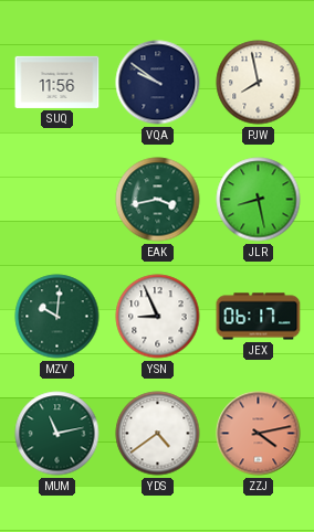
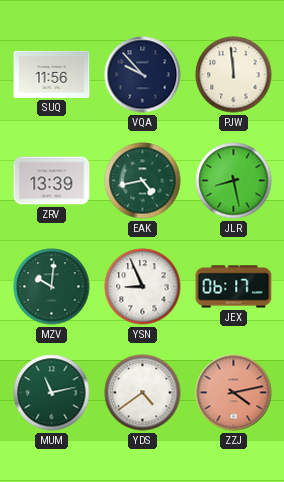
VQA: 9:51 -> 9:53
PJW: 7:58 -> 11:59
ZRV: none -> 13:39
EAK: 3:43 -> 4:43
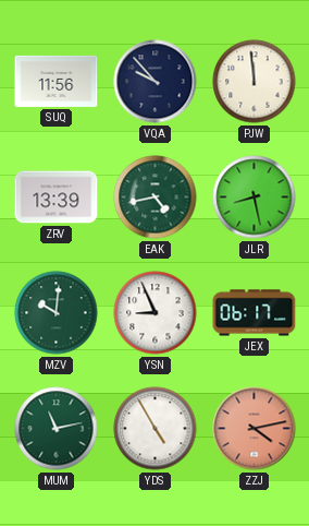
YDS: 4:39 -> 4:55
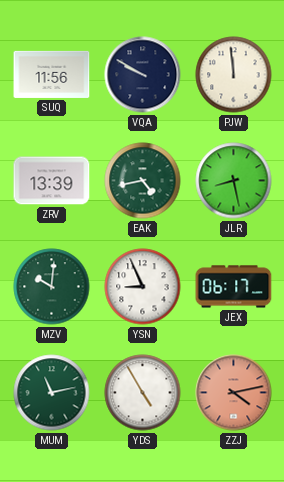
VQA: 9:53 -> 9:50
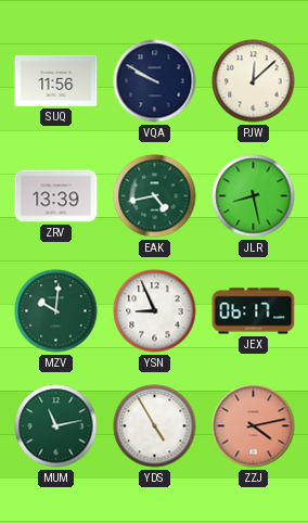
PJW: 11:59 -> 12:08
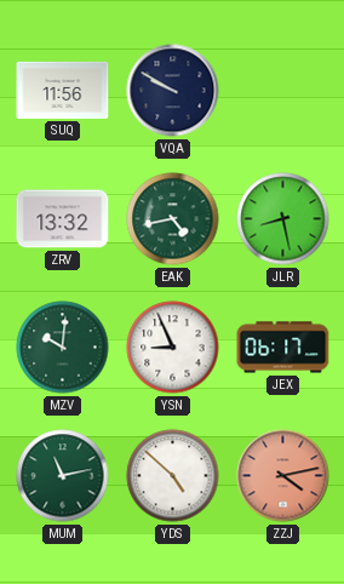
PJW: 12:08 -> none
ZRV: 13:39 -> 13:32
YDS: 4:55 -> 4:52
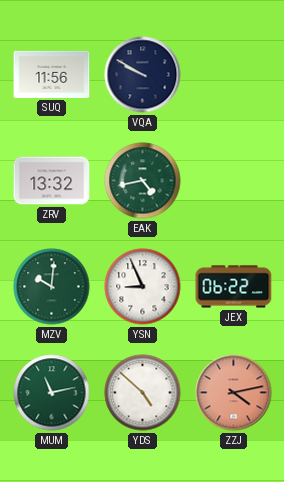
JLR: 8:28 -> none
JEX: 06:17 -> 06:22
